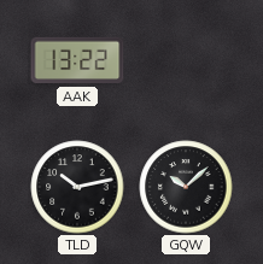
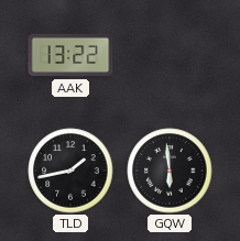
TLD: 10:13 -> 1:43
GQW: 10:08 -> 5:59
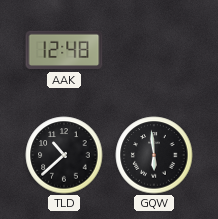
AAK: 13:22 -> 12:48
TLD: 1:43 -> 10:38
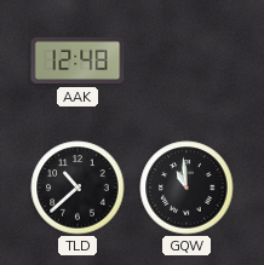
GQW: 5:59 -> 10:59
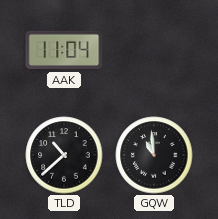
AAK: 12:48 -> 11:04
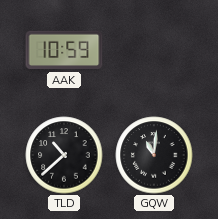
AAK: 11:04 -> 10:59
GQW: 10:59 -> 11:01
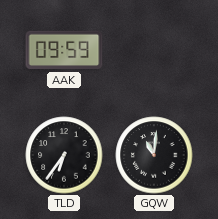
AAK: 10:59 -> 09:59
TLD: 10:38 -> 6:36
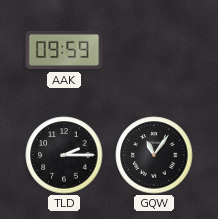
TLD: 6:36 -> 2:15
GQW: 11:01 -> 11:06
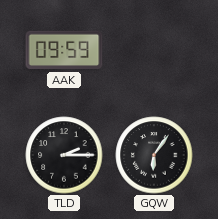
GQW: 11:06 -> 6:06
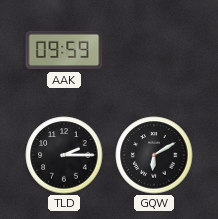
GQW: 6:06 -> 6:10
